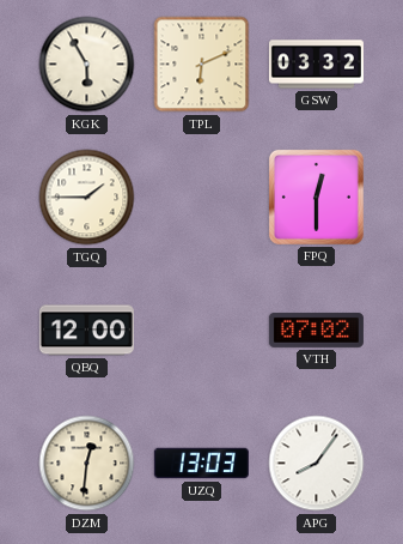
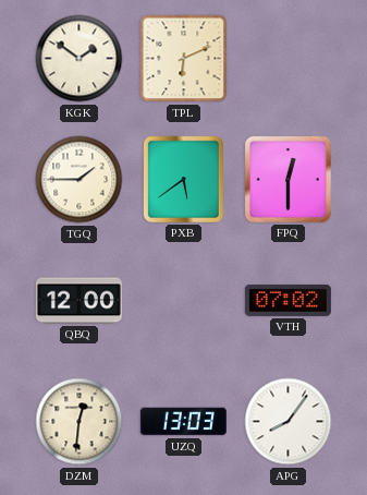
KGK: 5:55 -> 1:51
GSW: 03:32 -> none
PXB: none -> 5:39
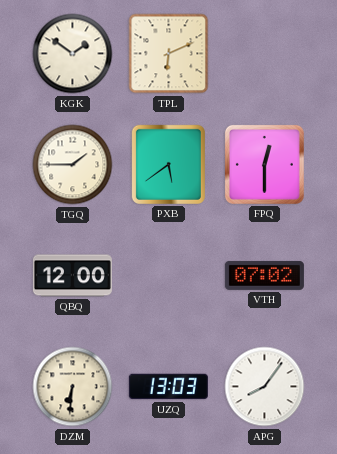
DZM: 12:31 -> 6:31
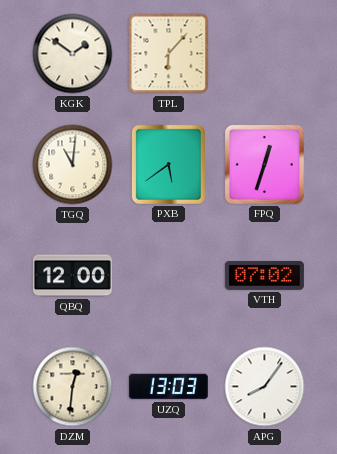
TPL: 6:11 -> 6:07
TGQ: 1:45 -> 11:01
FPQ: 12:30 -> 12:33
DZM: 6:31 -> 12:31
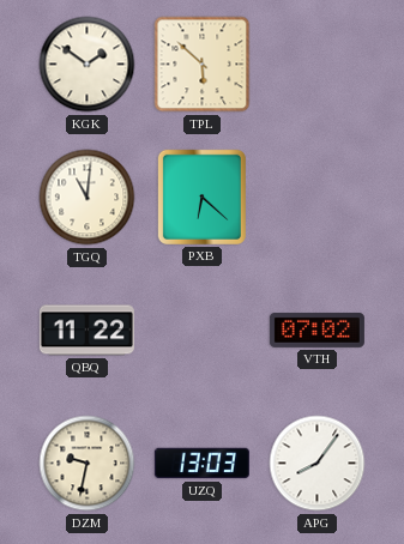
TPL: 6:07 -> 5:52
PXB: 5:39 -> 6:22
FPQ: 12:33 -> none
QBQ: 12:00 -> 11:22
DZM: 12:31 -> 9:32
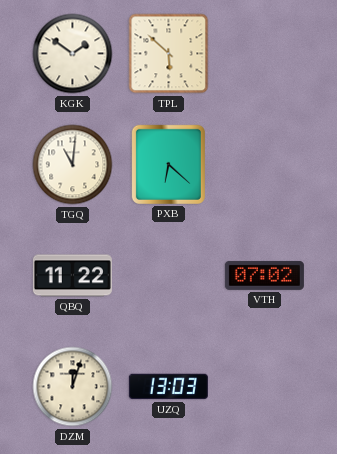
DZM: 9:32 -> 12:03
APG: 8:06 -> none
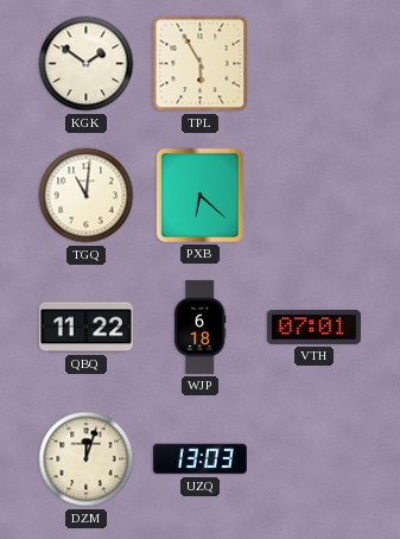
TPL: 5:52 -> 5:55
WJP: none -> 6:18
VTH: 07:02 -> 07:01
